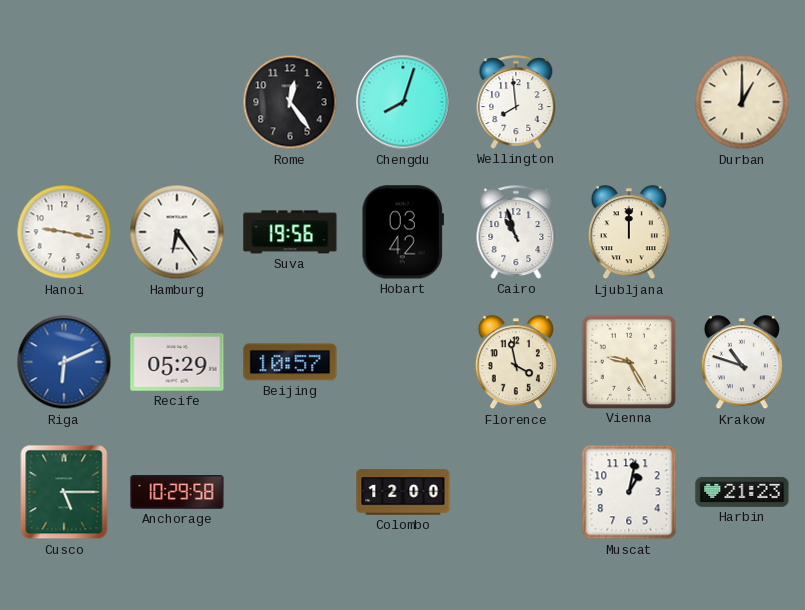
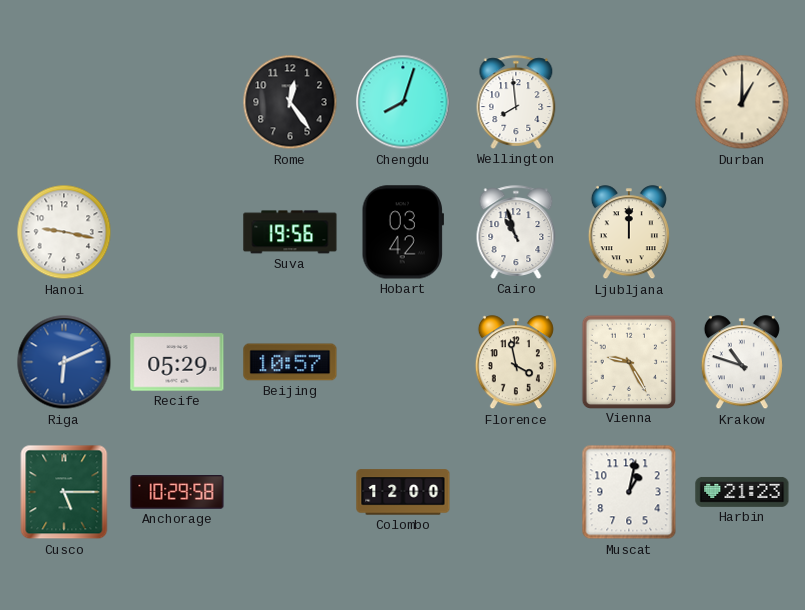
Hamburg: 6:24 -> none
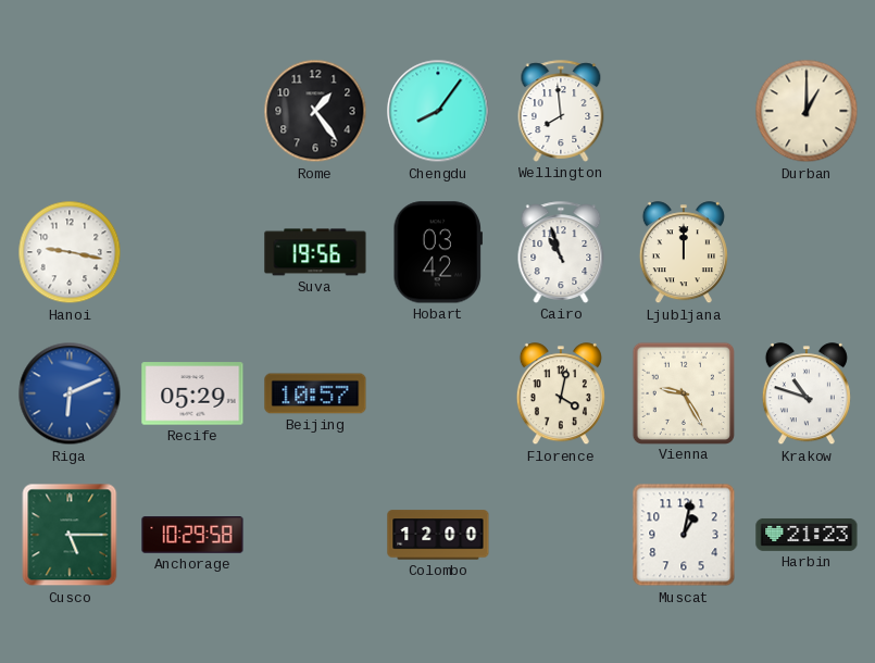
Rome: 12:24 -> 1:24
Chengdu: 8:03 -> 8:06
Florence: 3:58 -> 4:02
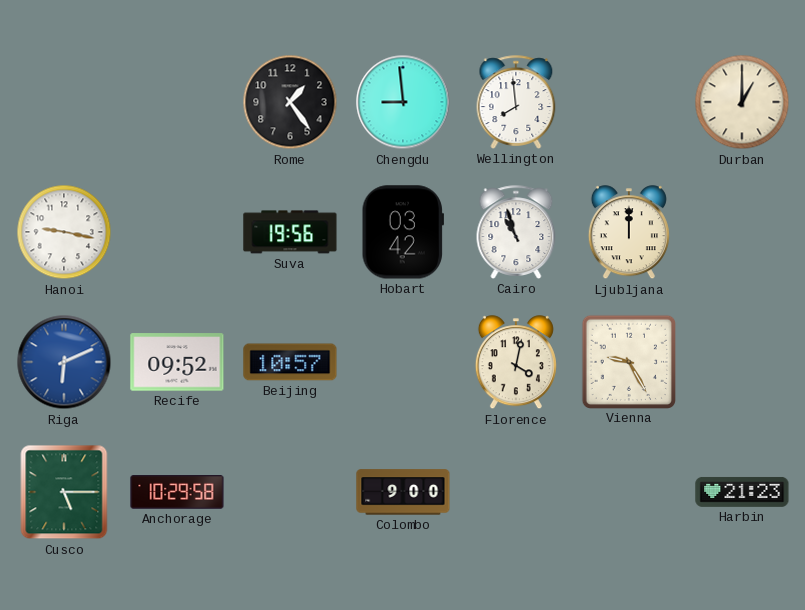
Chengdu: 8:06 -> 8:59
Recife: 05:29 -> 09:52
Krakow: 10:48 -> none
Colombo: 12:00 -> 9:00
Muscat: 1:02 -> none
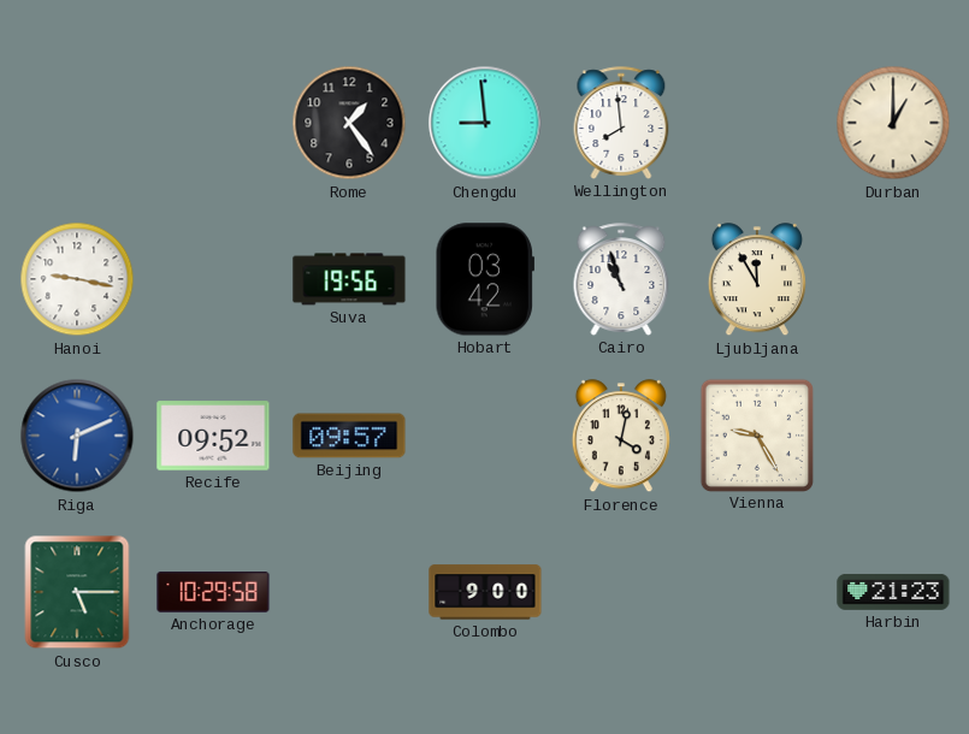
Ljubljana: 12:00 -> 11:55
Beijing: 10:57 -> 09:57
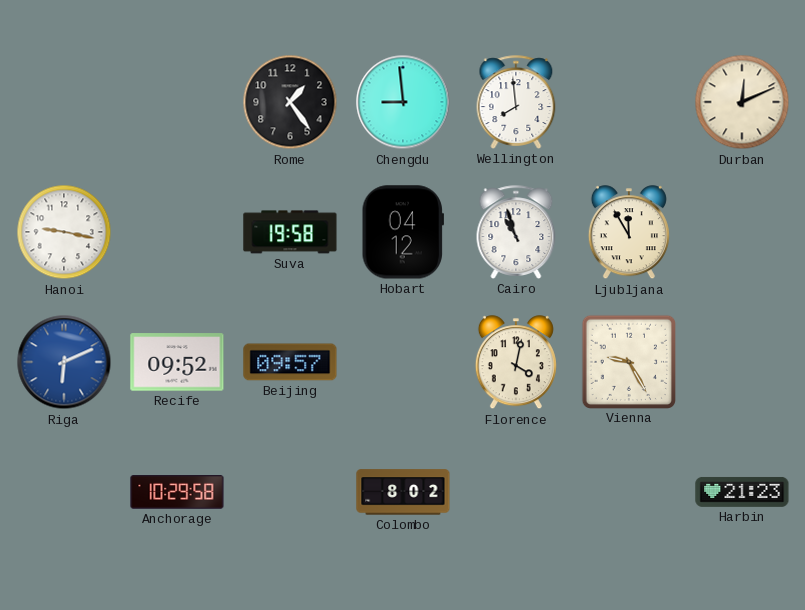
Durban: 1:00 -> 12:11
Suva: 19:56 -> 19:58
Hobart: 03:42 -> 04:12
Cusco: 5:15 -> none
Colombo: 9:00 -> 8:02
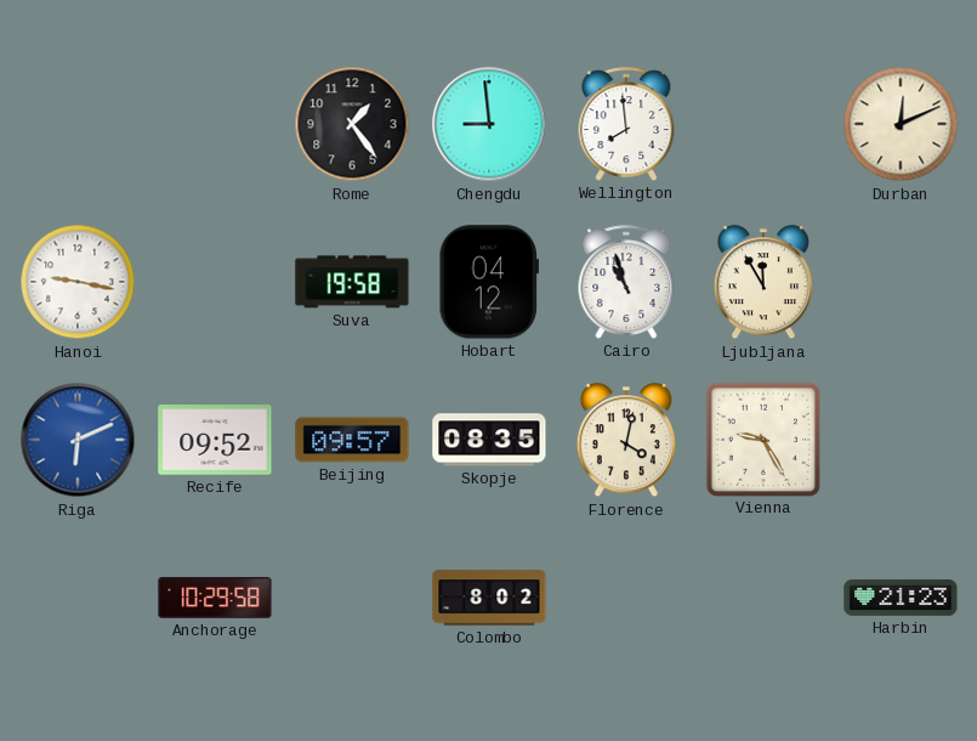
Skopje: none -> 08:35
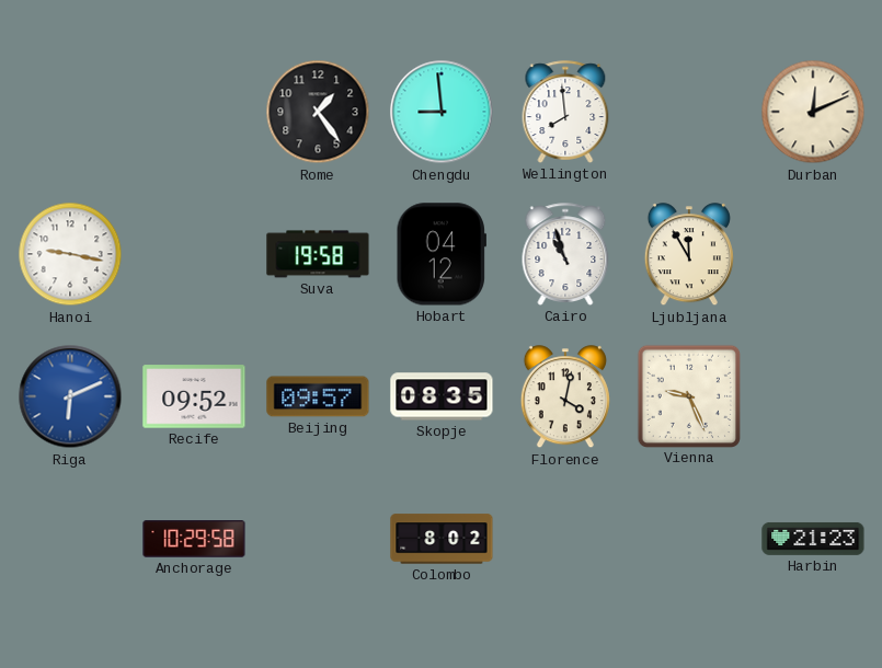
Vienna: 9:25 -> 9:26
